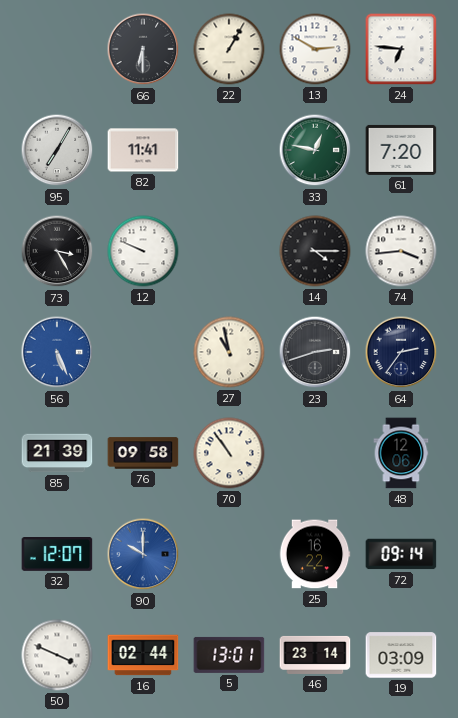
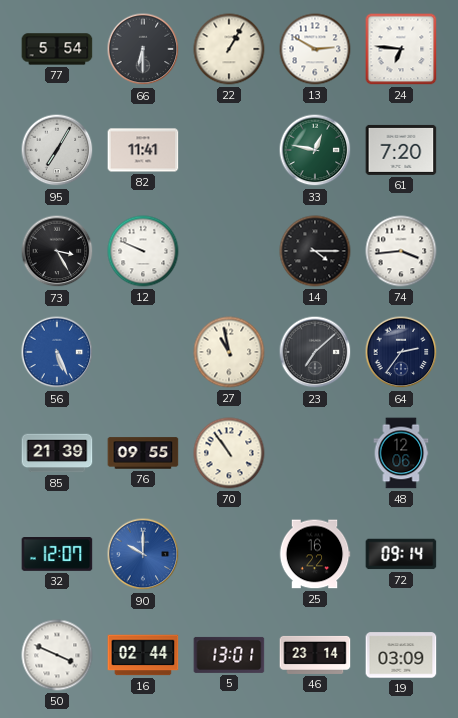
77: none -> 5:54
23: 2:42 -> 7:08
76: 09:58 -> 09:55
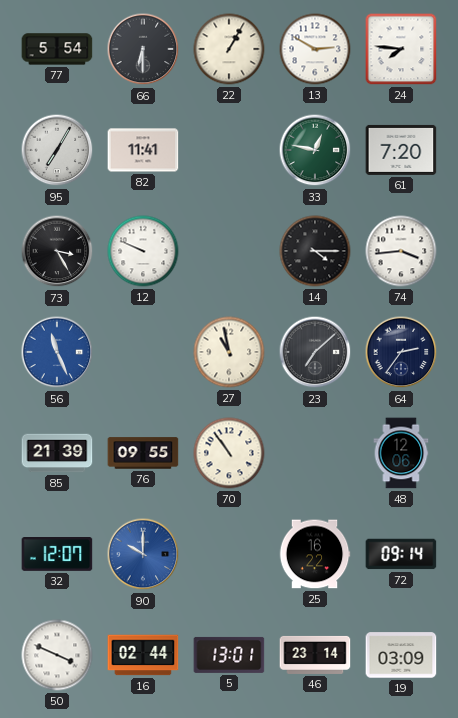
24: 6:46 -> 7:46
56: 5:26 -> 11:26
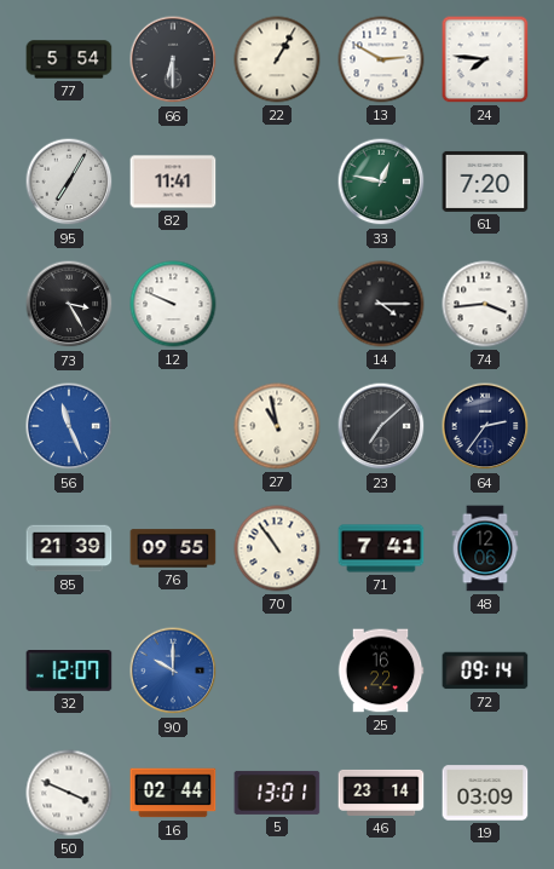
71: none -> 7:41
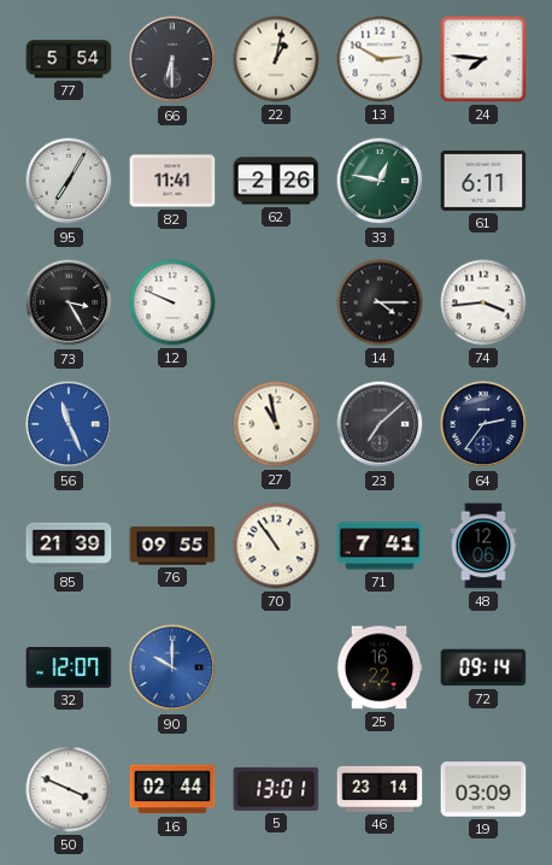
22: 1:05 -> 1:02
62: none -> 2:26
61: 7:20 -> 6:11
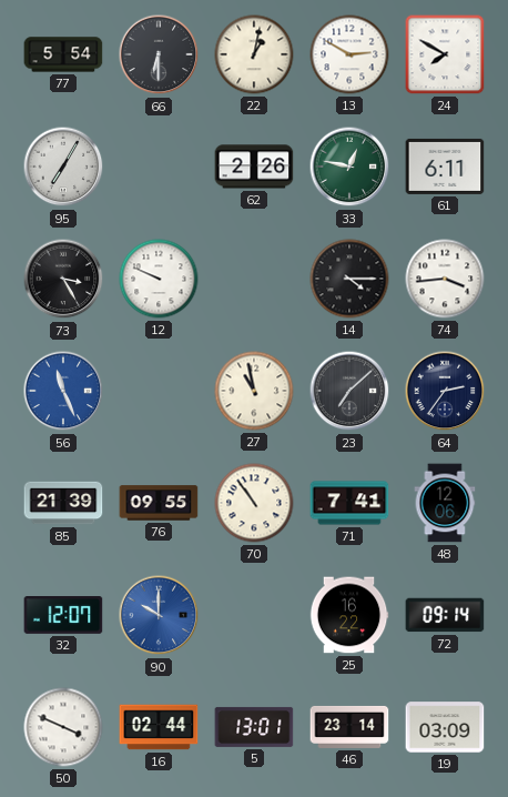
24: 7:46 -> 7:50
82: 11:41 -> none
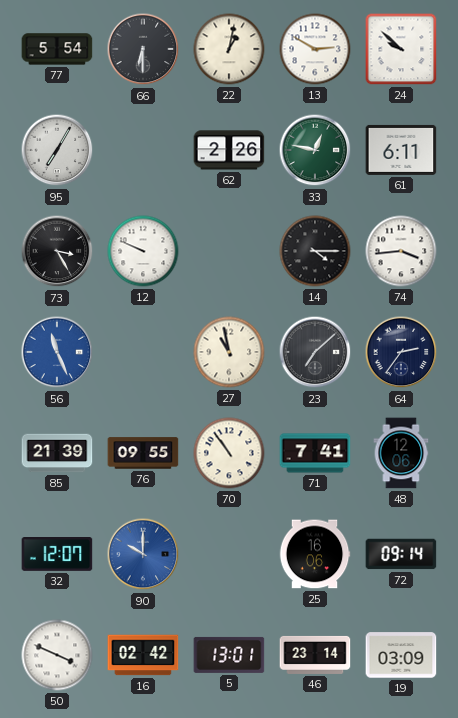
24: 7:50 -> 9:52
25: 16:22 -> 16:06
16: 02:44 -> 02:42
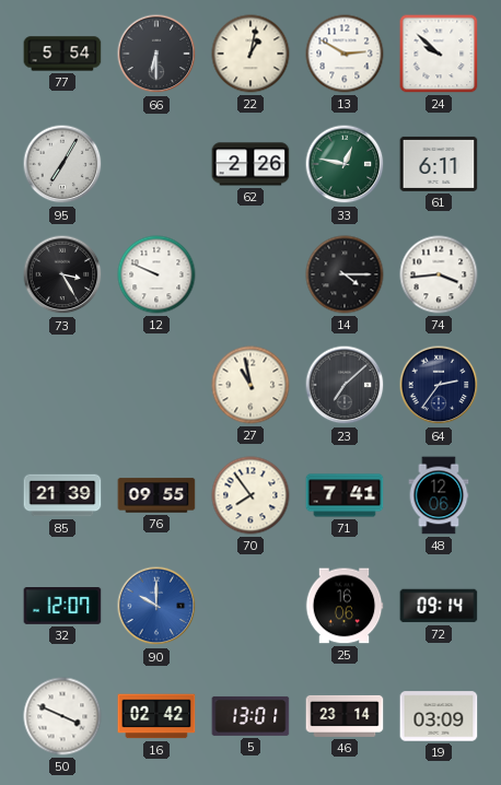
56: 11:26 -> none
70: 10:54 -> 7:54
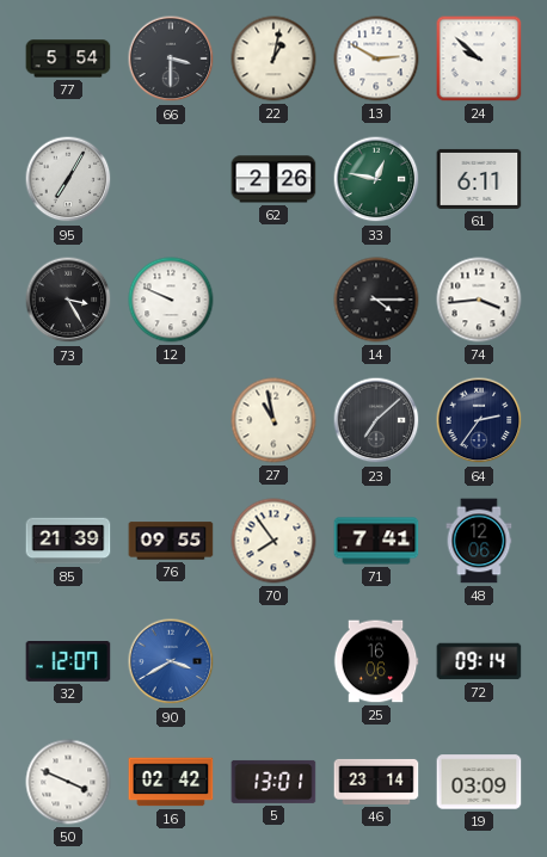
66: 6:30 -> 3:30
90: 10:00 -> 3:40
